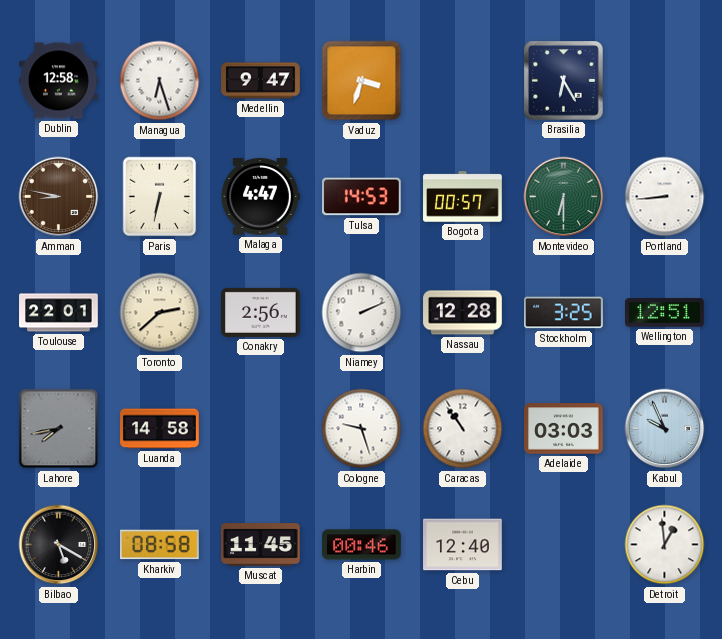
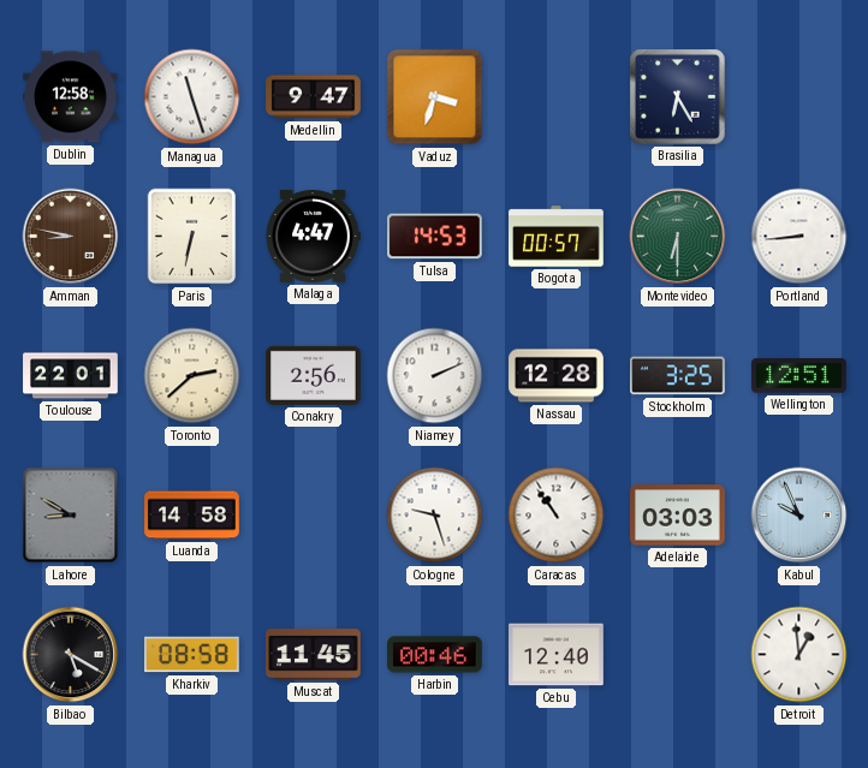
Managua: 6:27 -> 11:27
Lahore: 7:43 -> 8:50
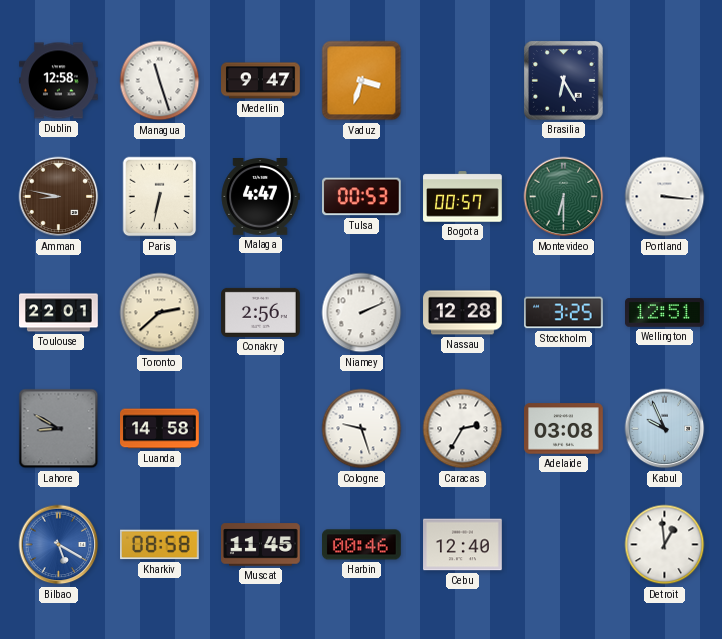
Tulsa: 14:53 -> 00:53
Portland: 8:44 -> 3:16
Caracas: 10:54 -> 2:35
Adelaide: 03:03 -> 03:08
Bilbao dial: black -> blue
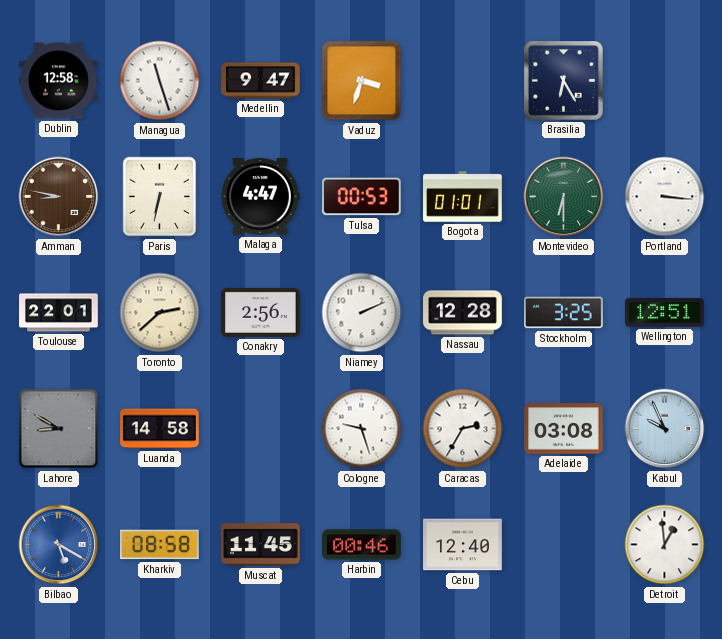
Bogota: 00:57 -> 01:01
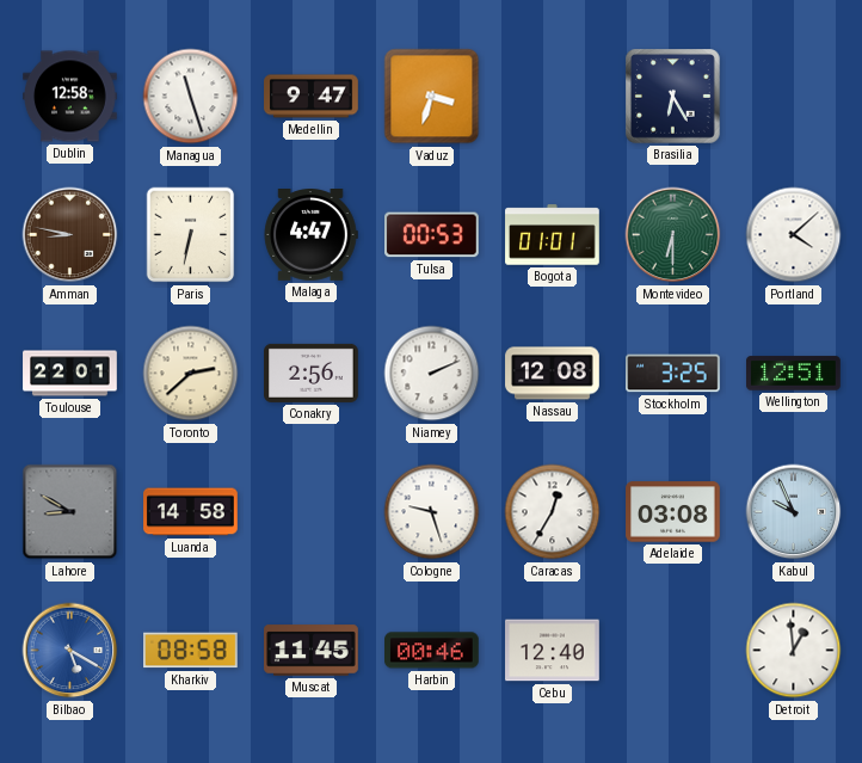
Portland: 3:16 -> 4:08
Nassau: 12:28 -> 12:08
Caracas: 2:35 -> 12:35
